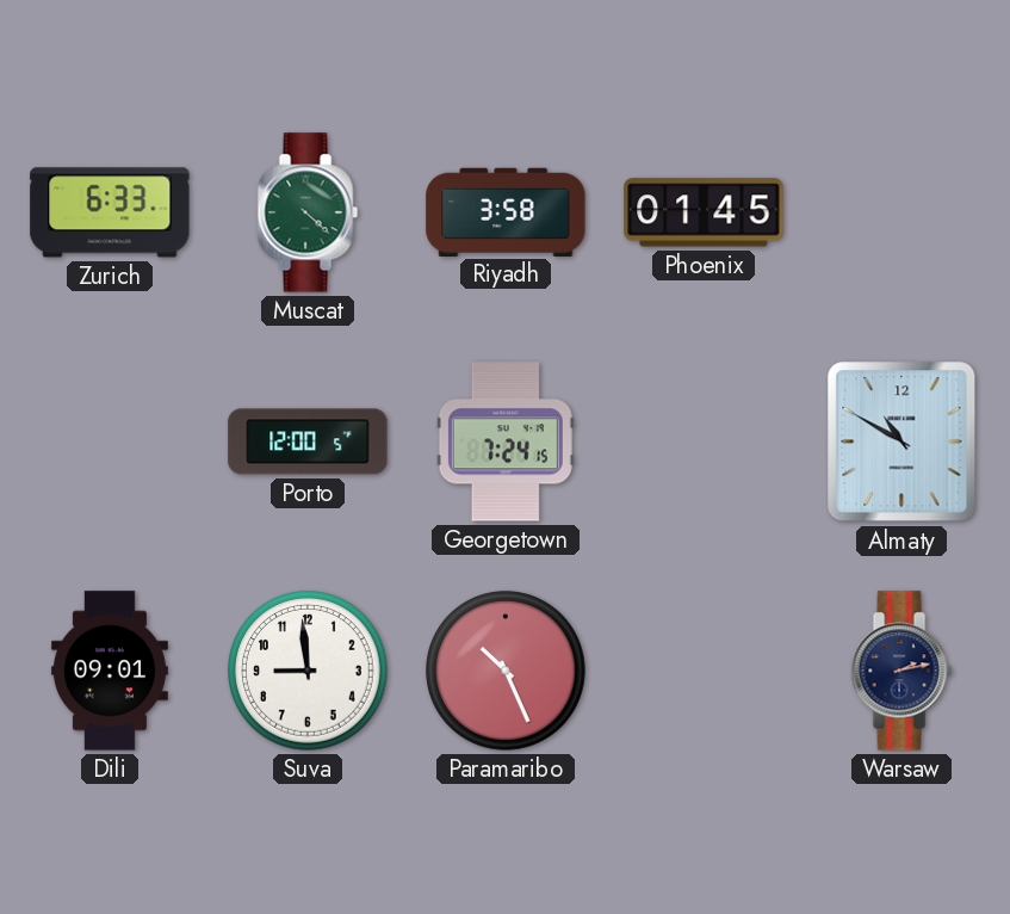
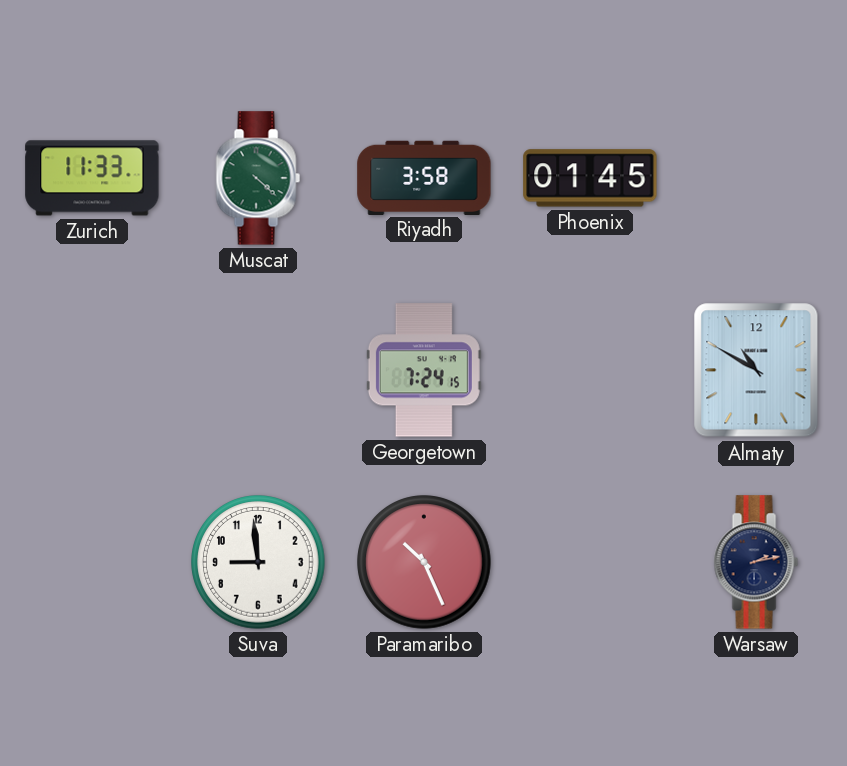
Zurich: 6:33 -> 11:33
Porto: 12:00 -> none
Dili: 09:01 -> none
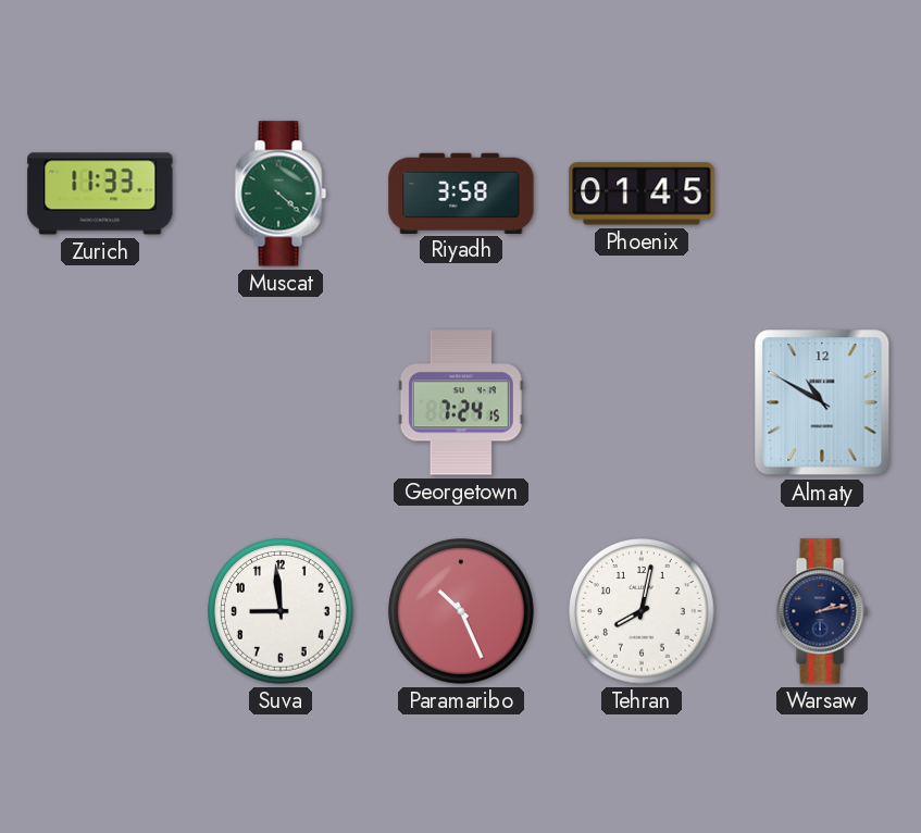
Tehran: none -> 8:02
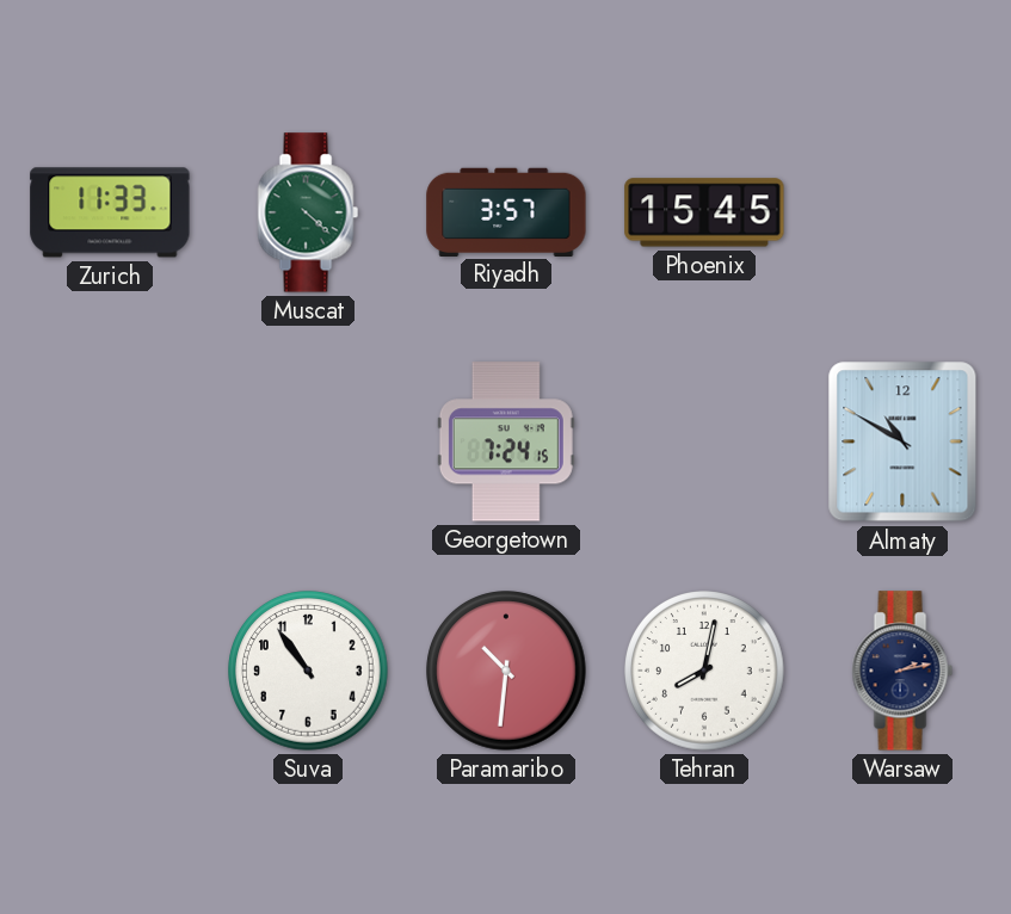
Riyadh: 3:58 -> 3:57
Phoenix: 01:45 -> 15:45
Suva: 8:59 -> 10:54
Paramaribo: 10:26 -> 10:31
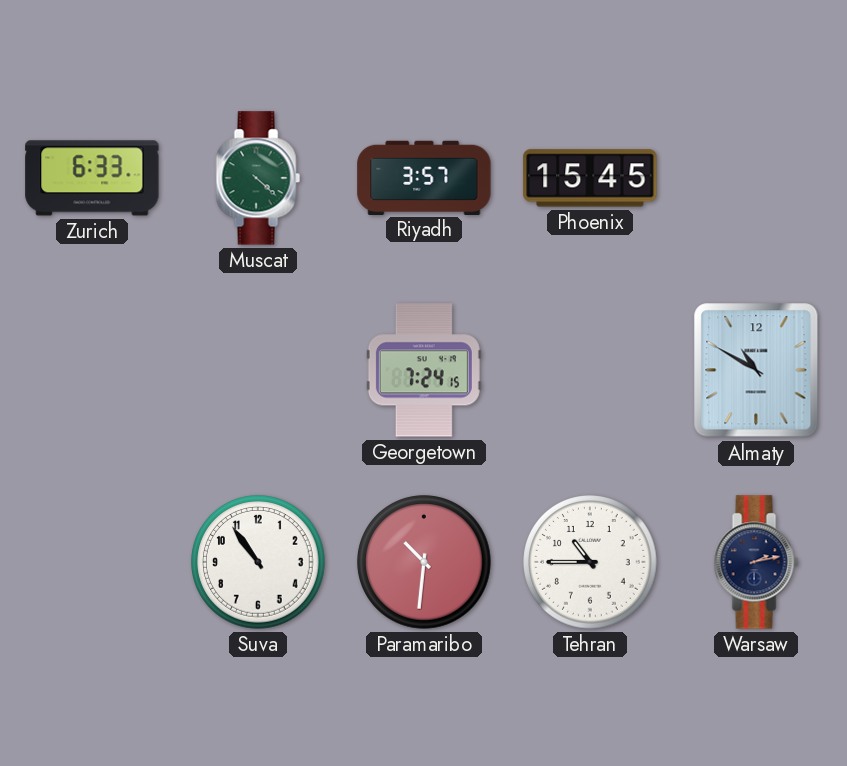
Zurich: 11:33 -> 6:33
Tehran: 8:02 -> 10:45
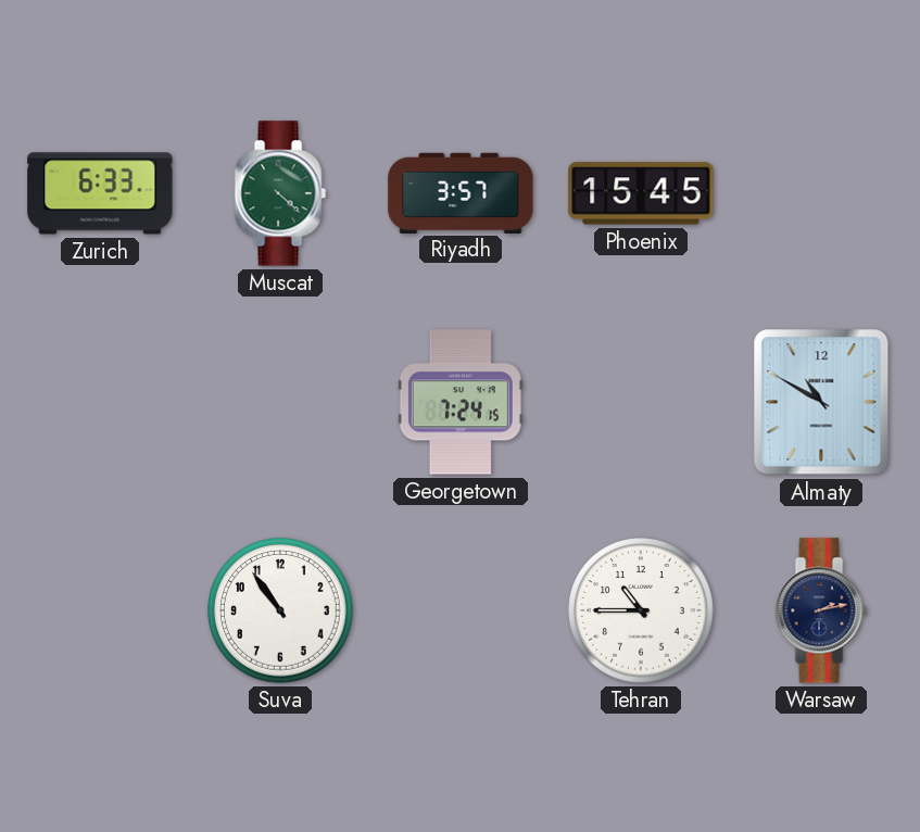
Paramaribo: 10:31 -> none
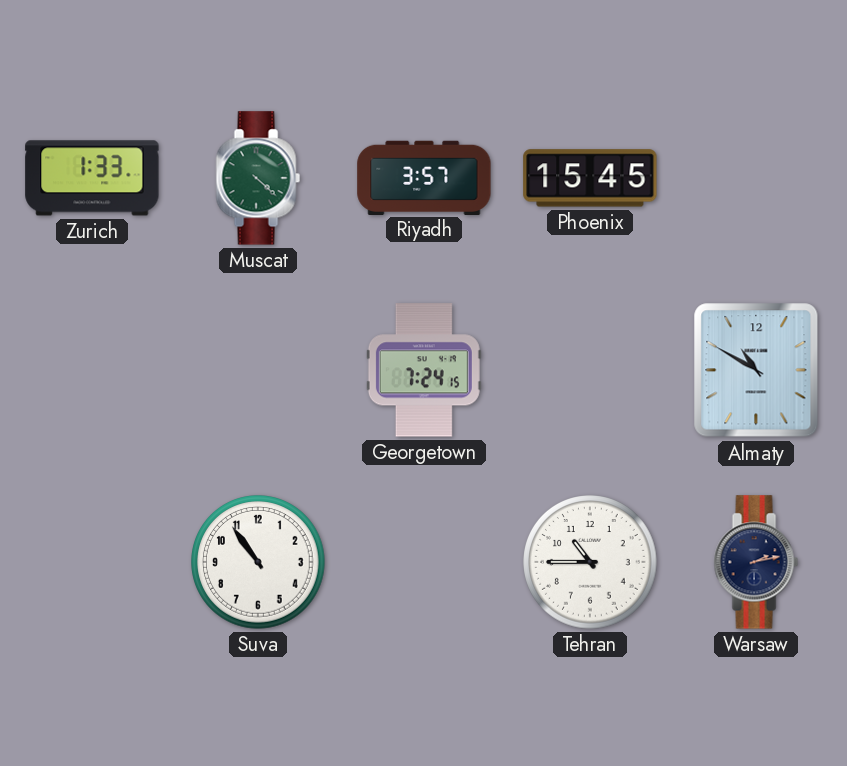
Zurich: 6:33 -> 1:33
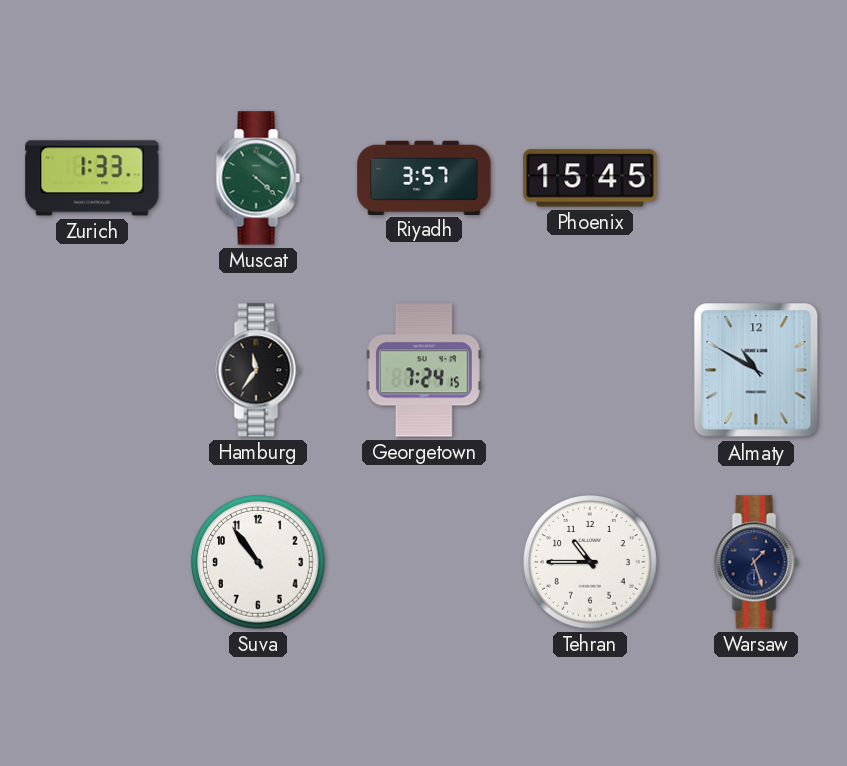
Hamburg: none -> 11:36
Warsaw: 2:13 -> 1:27
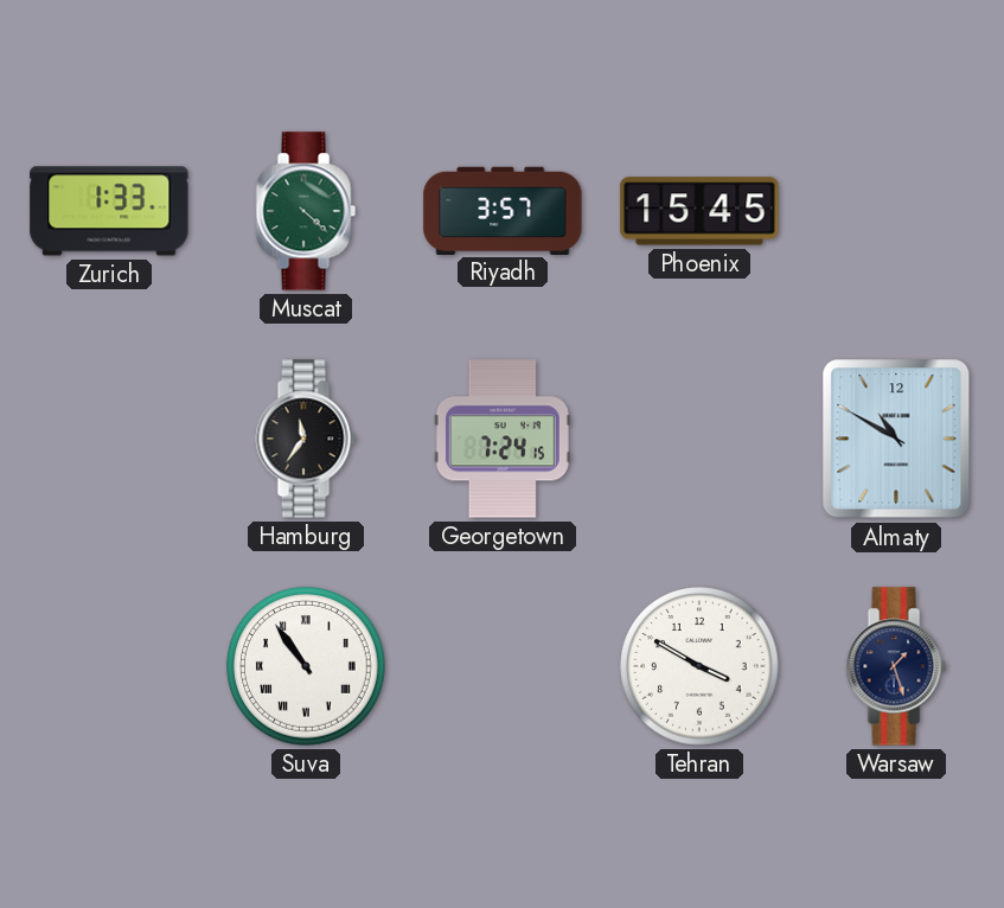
Suva numerals: Arabic -> Roman
Tehran: 10:45 -> 3:50
